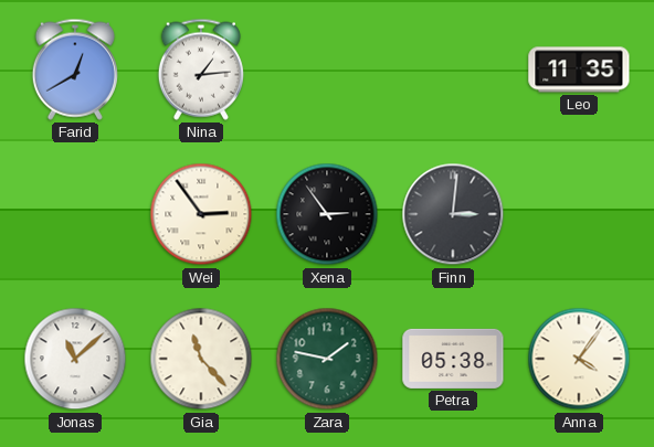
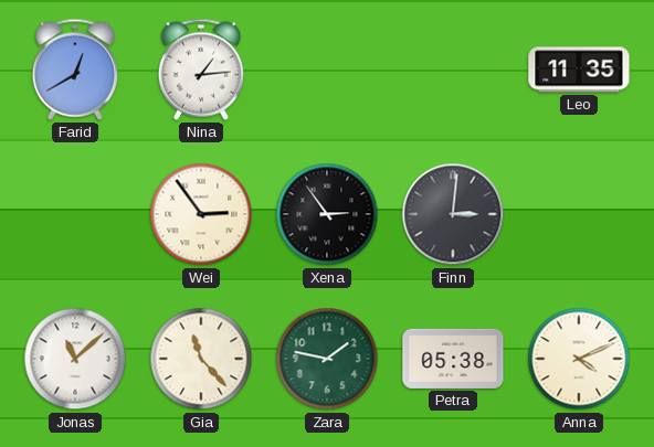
Anna: 4:06 -> 4:11
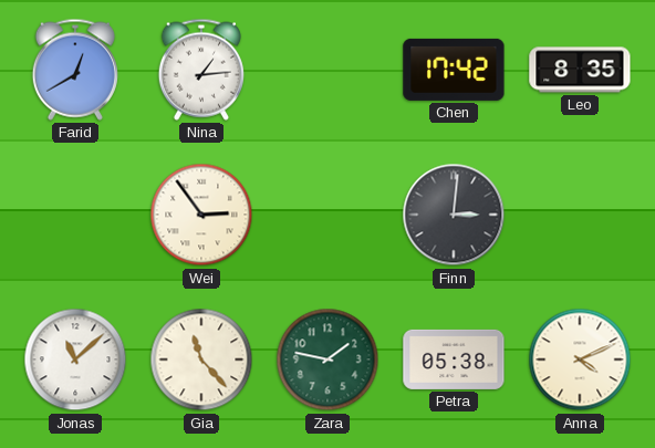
Chen: none -> 17:42
Leo: 11:35 -> 8:35
Xena: 2:54 -> none
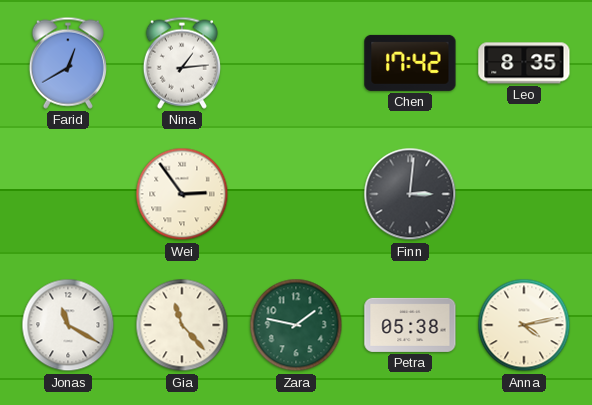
Jonas: 11:08 -> 11:20
Anna: 4:11 -> 4:13
